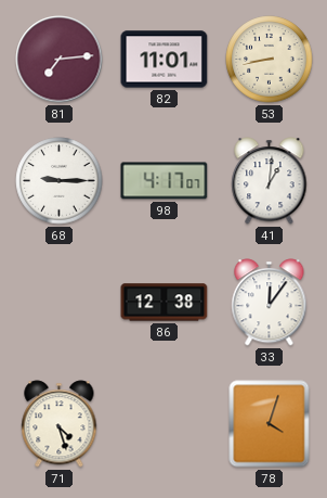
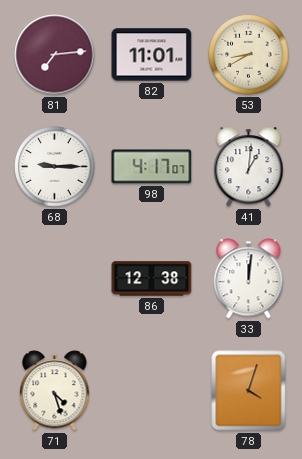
53: 8:43 -> 8:40
33: 12:06 -> 12:01
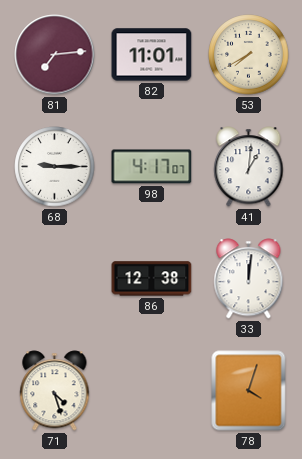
53: 8:40 -> 7:40
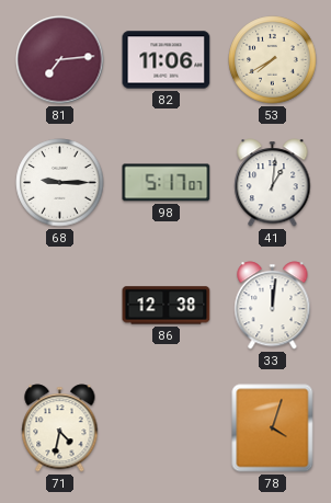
82: 11:01 -> 11:06
98: 4:17 -> 5:17
71: 4:27 -> 4:32
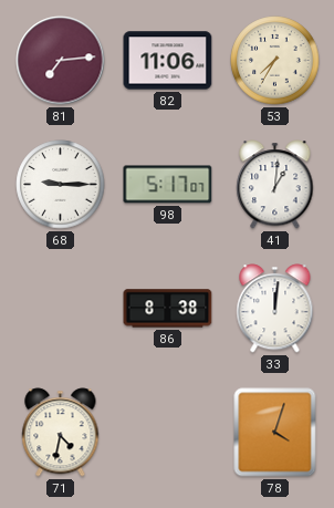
53: 7:40 -> 7:35
86: 12:38 -> 8:38
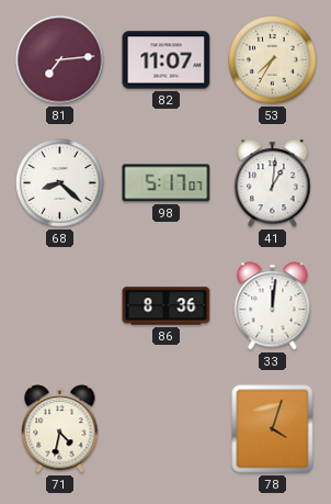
82: 11:06 -> 11:07
68: 9:15 -> 8:22
86: 8:38 -> 8:36
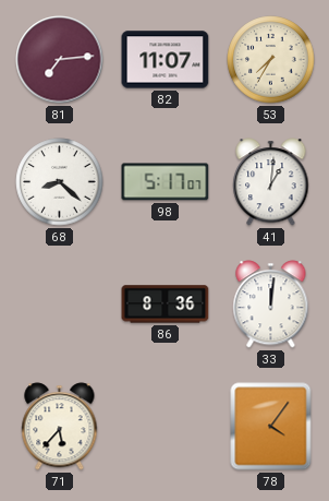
71: 4:32 -> 5:37
78: 4:03 -> 4:06
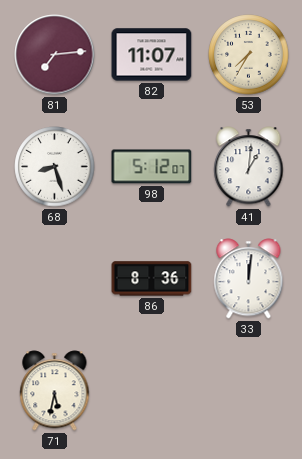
68: 8:22 -> 8:27
98: 5:17 -> 5:12
71: 5:37 -> 5:32
78: 4:06 -> none
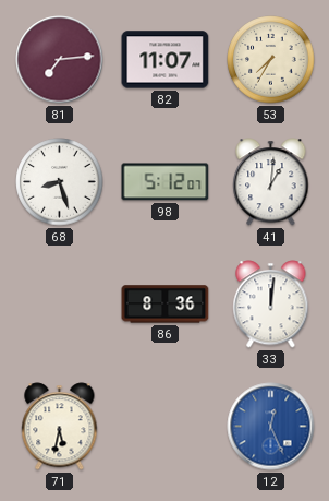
12: none -> 12:26
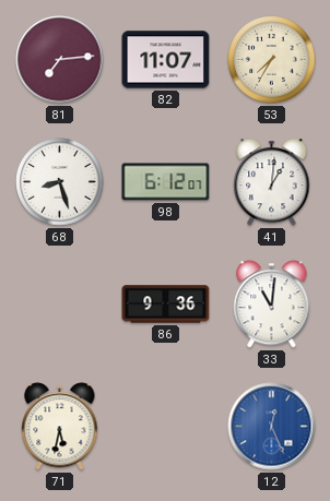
98: 5:12 -> 6:12
86: 8:36 -> 9:36
33: 12:01 -> 11:01
